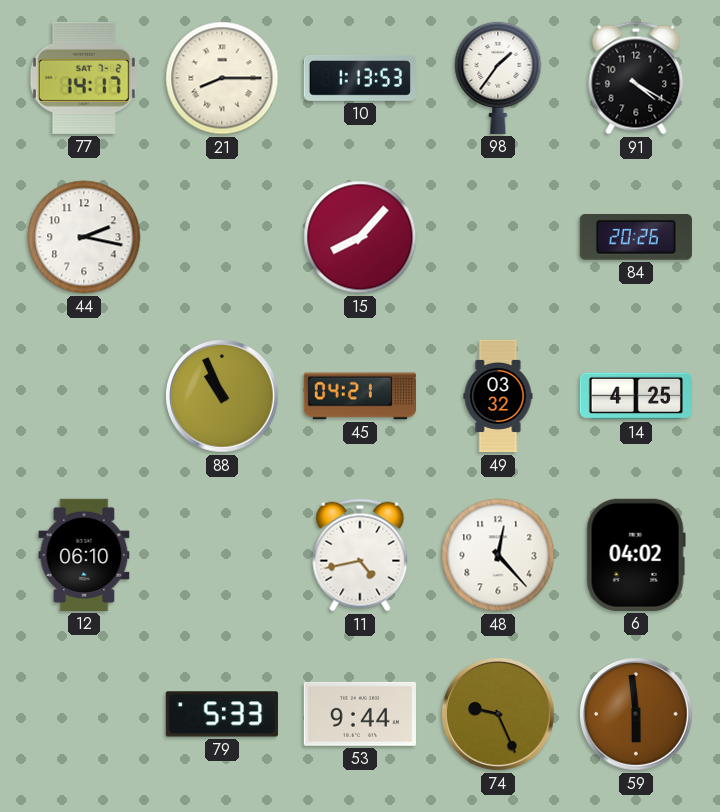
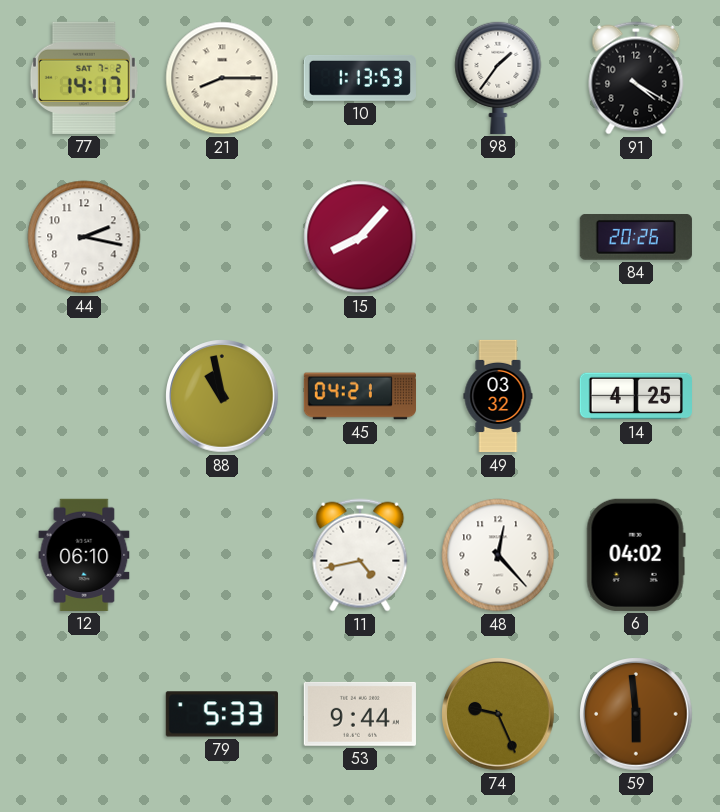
88: 10:56 -> 10:58
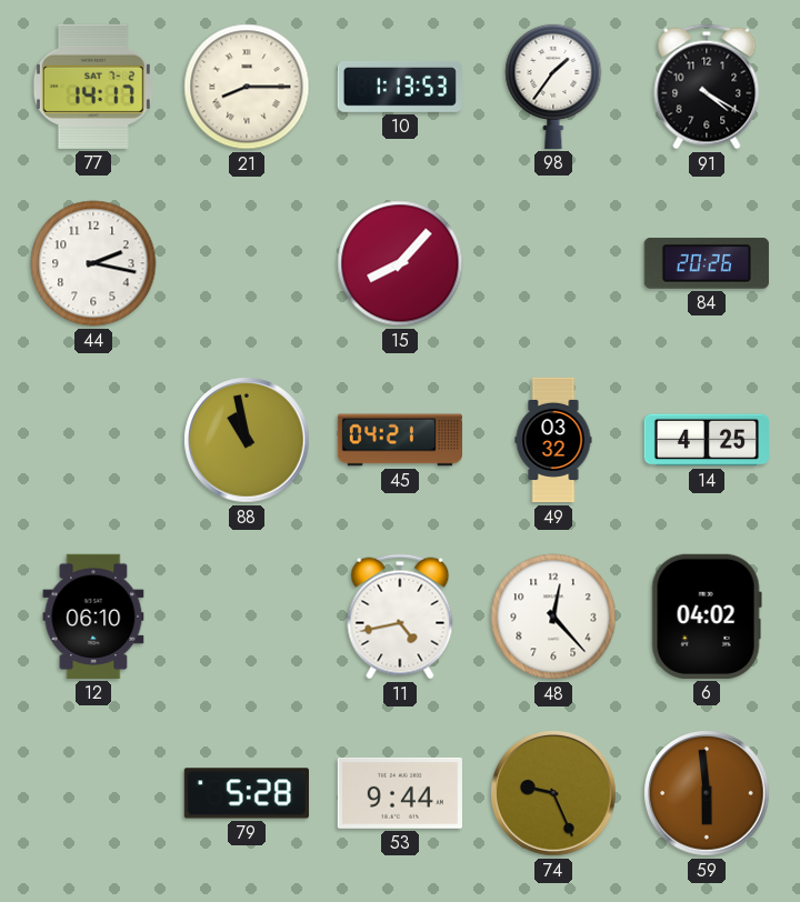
79: 5:33 -> 5:28
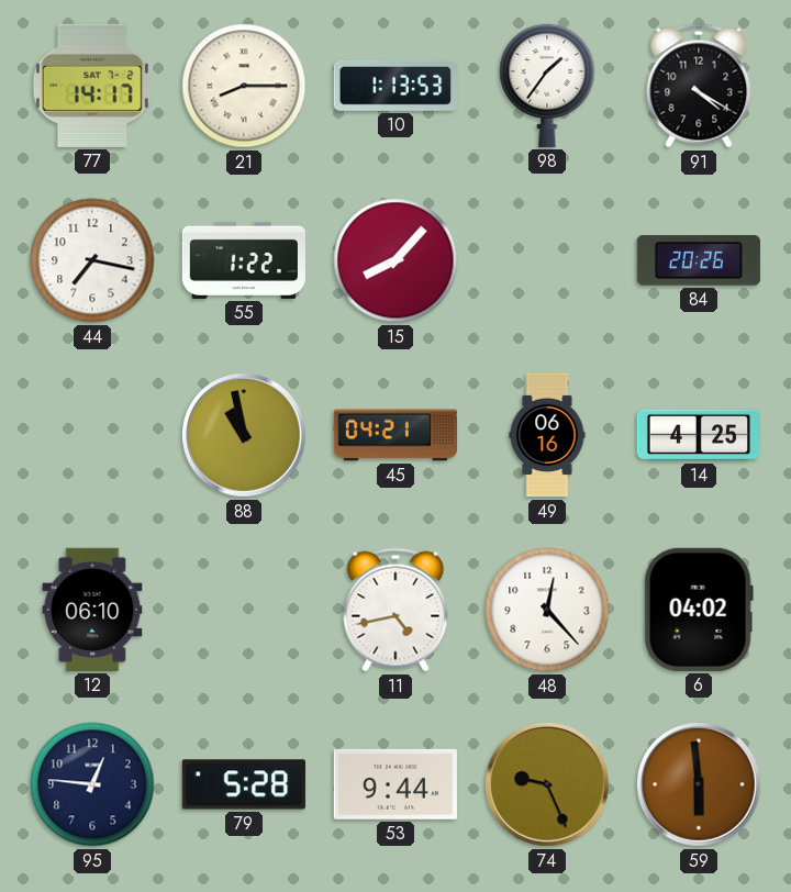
44: 2:17 -> 7:17
55: none -> 1:22
49: 03:32 -> 06:16
95: none -> 12:46
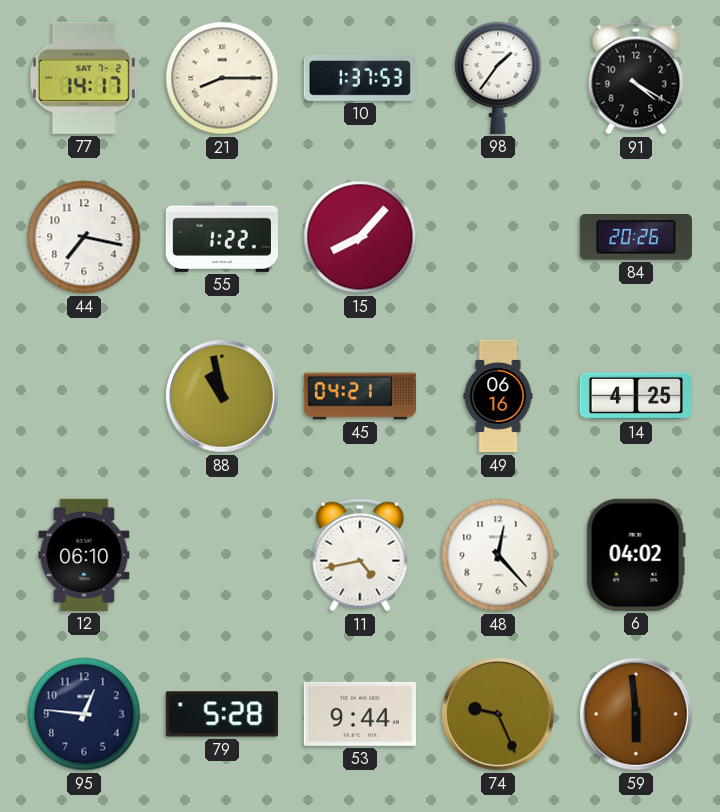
10: 1:13 -> 1:37
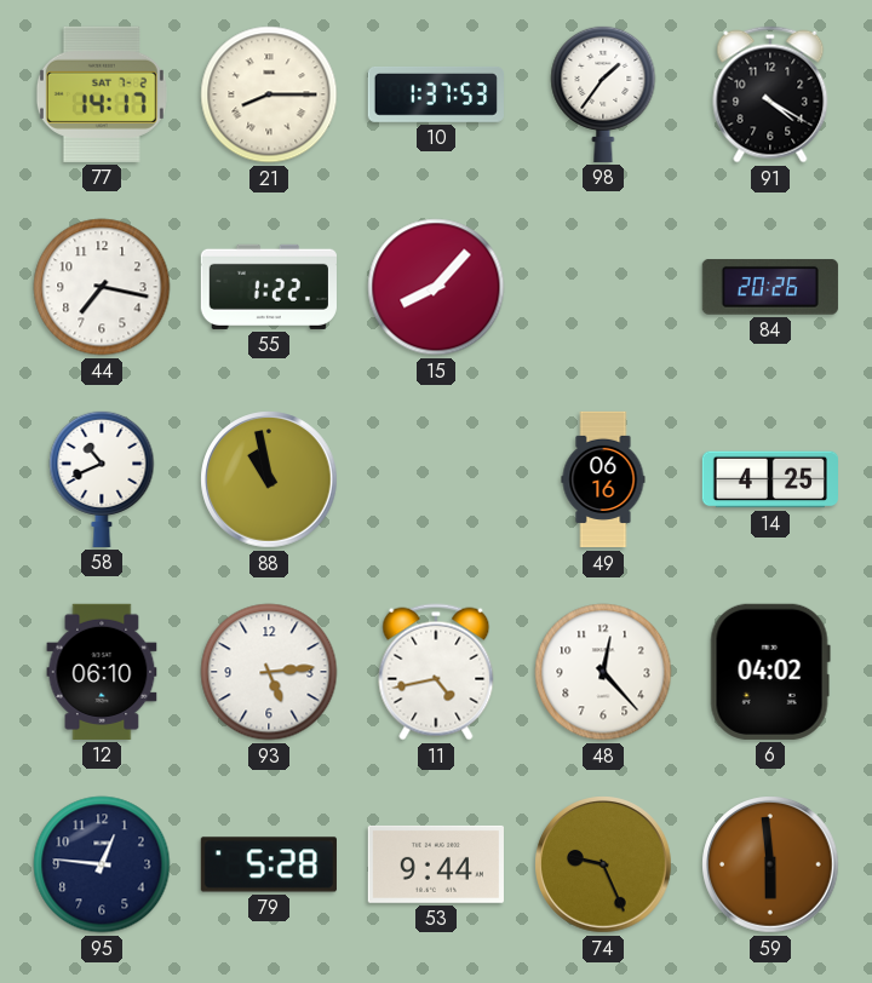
58: none -> 10:41
45: 04:21 -> none
93: none -> 5:14
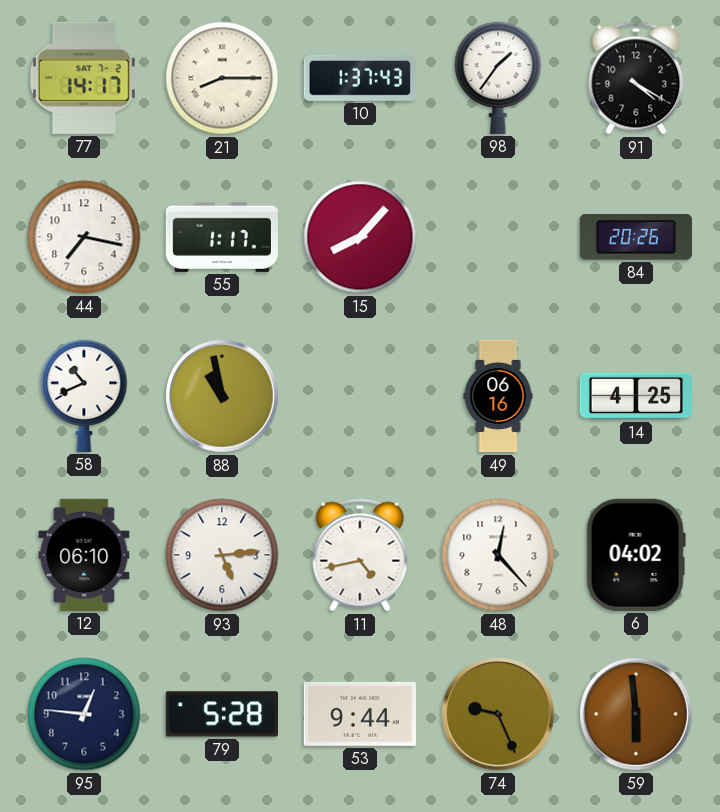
10: 1:37:53 -> 1:37:43
55: 1:22 -> 1:17
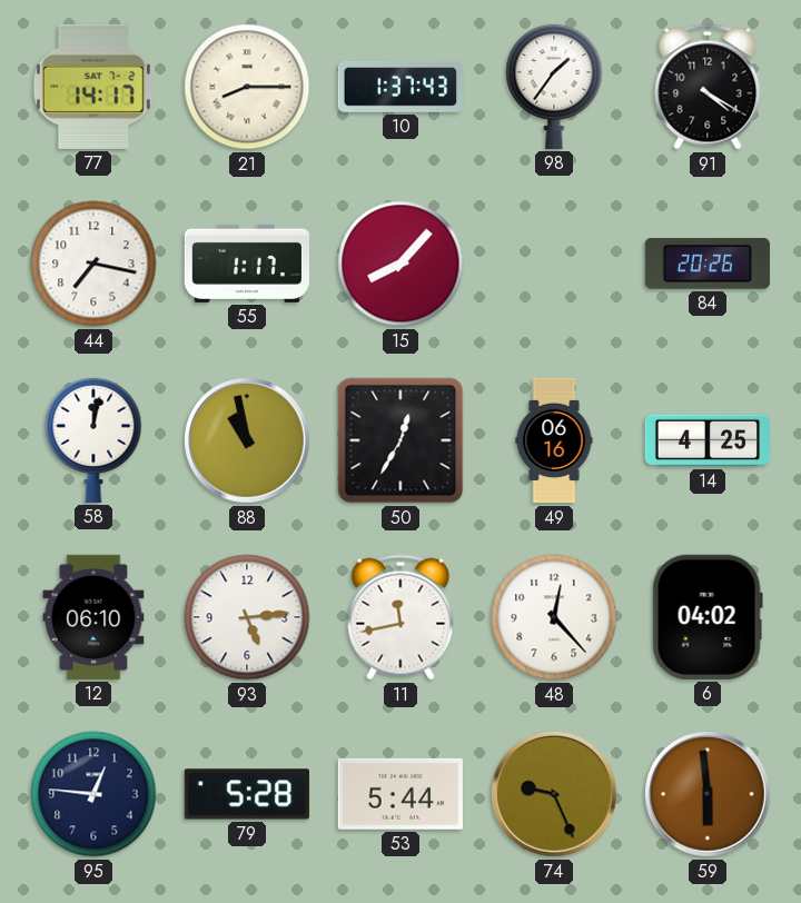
58: 10:41 -> 12:02
50: none -> 12:35
11: 4:43 -> 11:43
53: 9:44 -> 5:44
